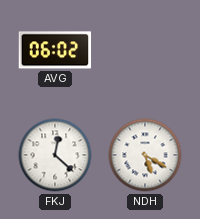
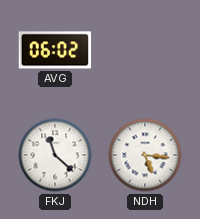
FKJ: 12:22 -> 11:22
NDH: 5:20 -> 5:16
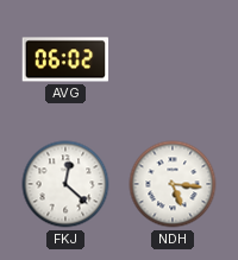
FKJ: 11:22 -> 12:22
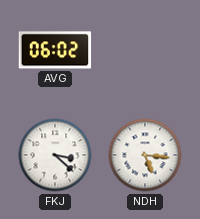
FKJ: 12:22 -> 3:22
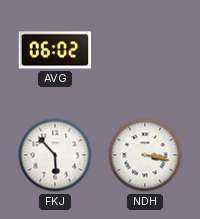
FKJ: 3:22 -> 5:53
NDH: 5:16 -> 3:17
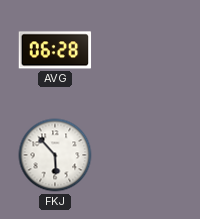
AVG: 06:02 -> 06:28
NDH: 3:17 -> none
